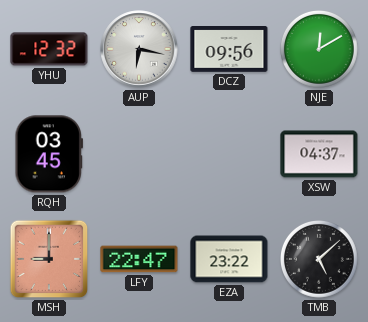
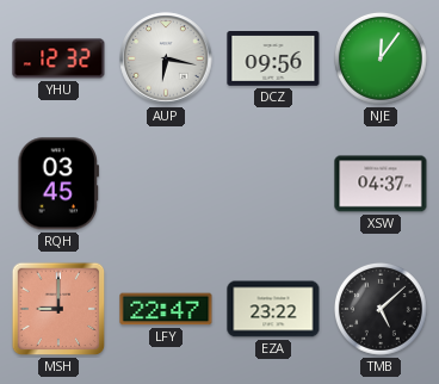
NJE: 12:10 -> 12:06
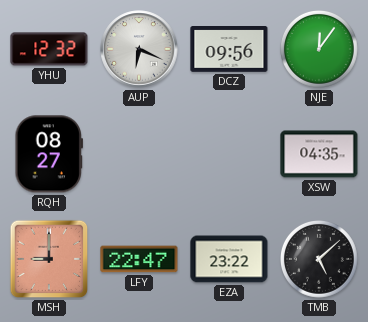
AUP: 6:17 -> 6:19
RQH: 03:45 -> 08:27
XSW: 04:37 -> 04:35
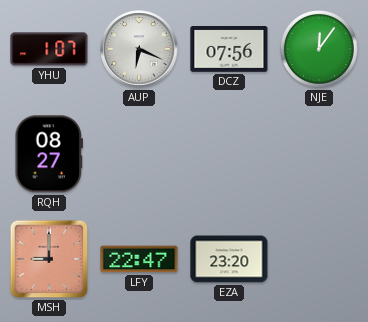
YHU: 12:32 -> 1:07
DCZ: 09:56 -> 07:56
XSW: 04:35 -> none
EZA: 23:22 -> 23:20
TMB: 5:08 -> none
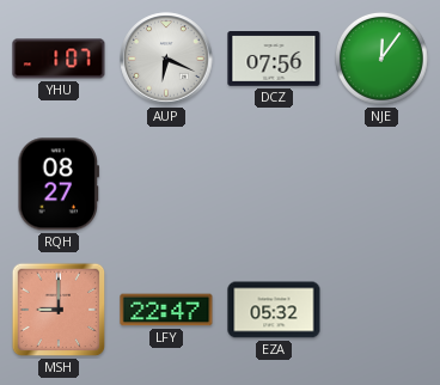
EZA: 23:20 -> 05:32
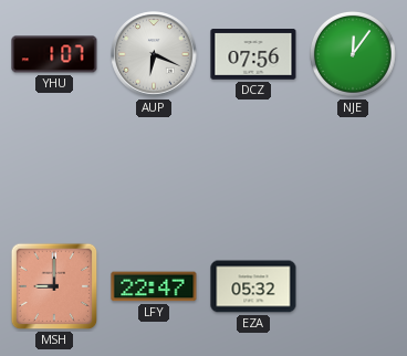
RQH: 08:27 -> none
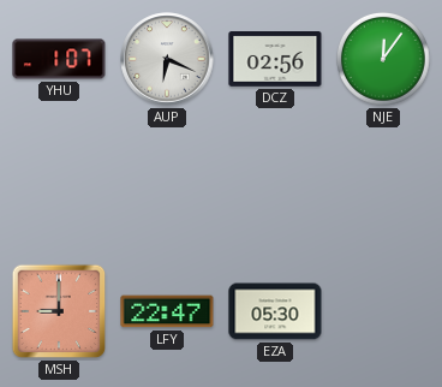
DCZ: 07:56 -> 02:56
EZA: 05:32 -> 05:30
